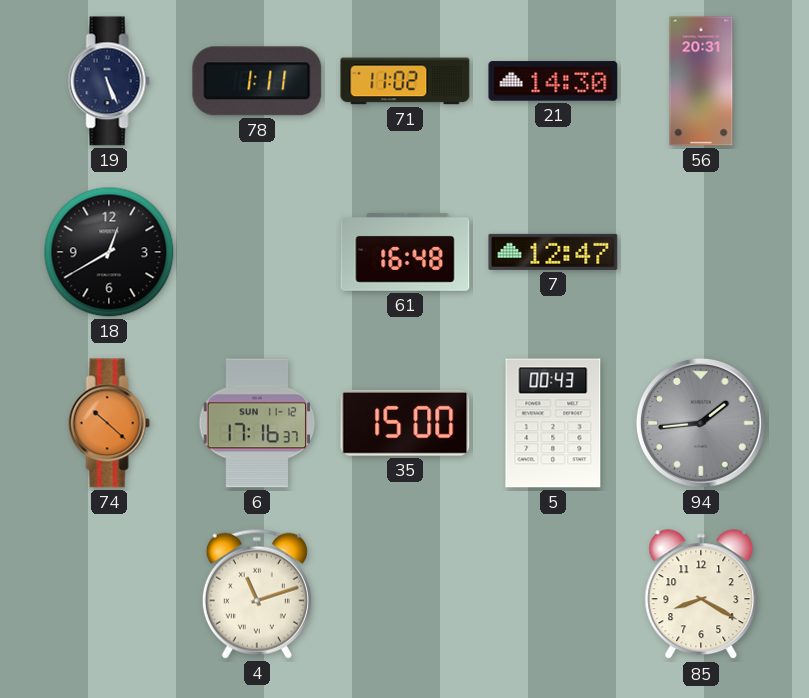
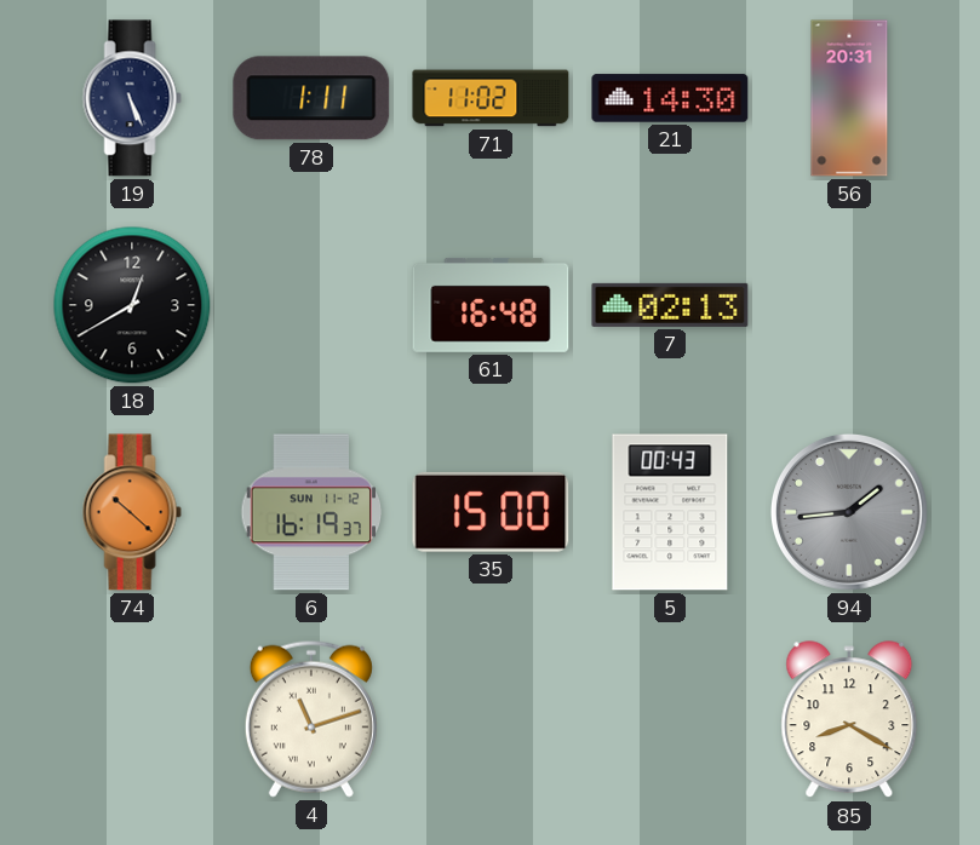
7: 12:47 -> 02:13
6: 17:16 -> 16:19
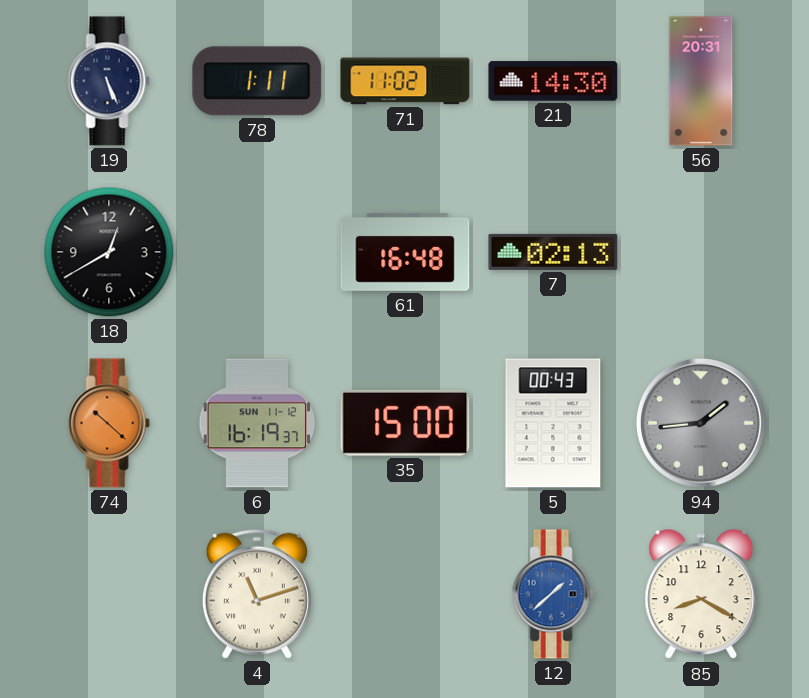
12: none -> 1:38
